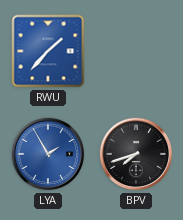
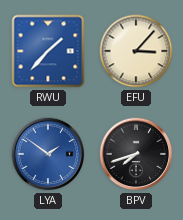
EFU: none -> 3:07
LYA: 1:55 -> 1:51
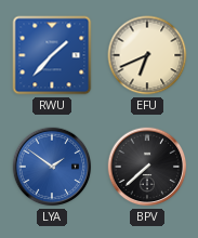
EFU: 3:07 -> 6:41
BPV: 7:42 -> 7:38
